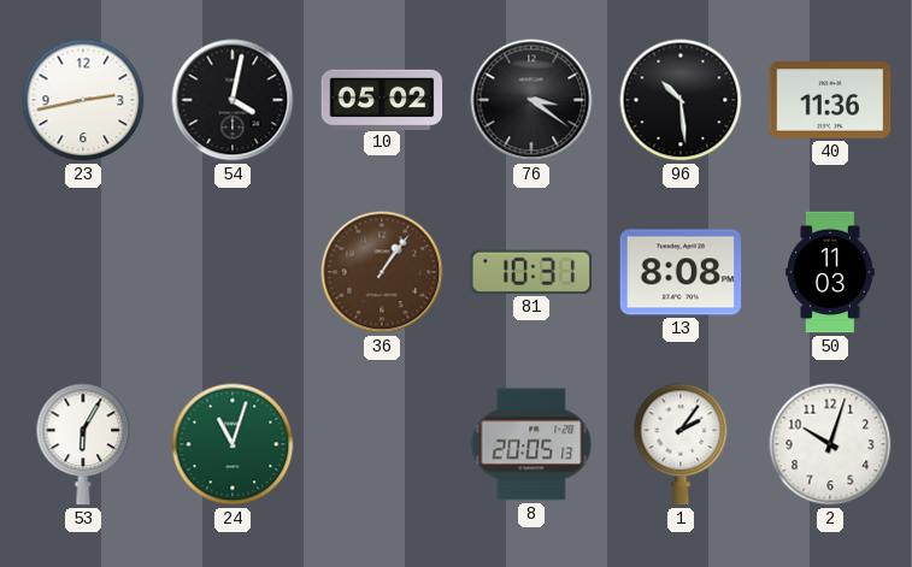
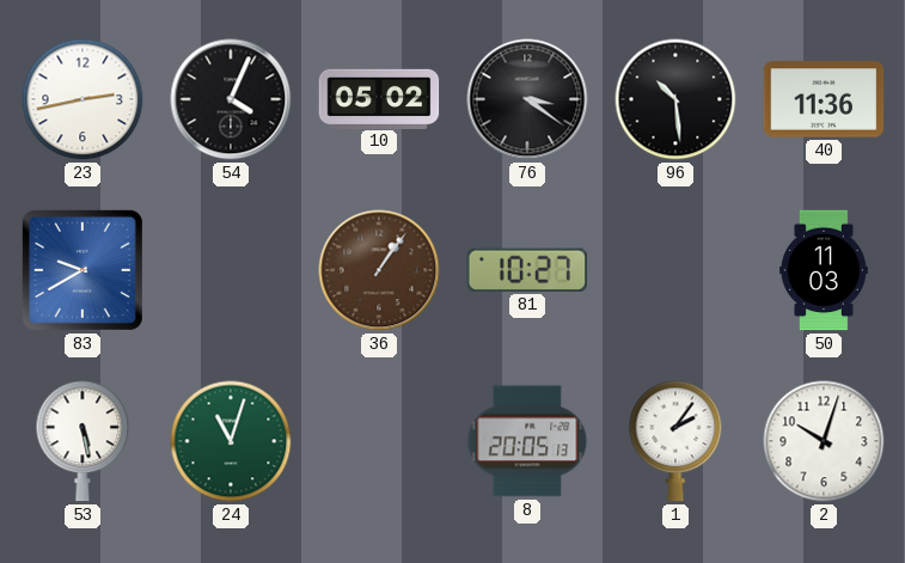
54: 4:02 -> 4:04
83: none -> 9:40
81: 10:31 -> 10:27
13: 8:08 -> none
53: 6:05 -> 5:28
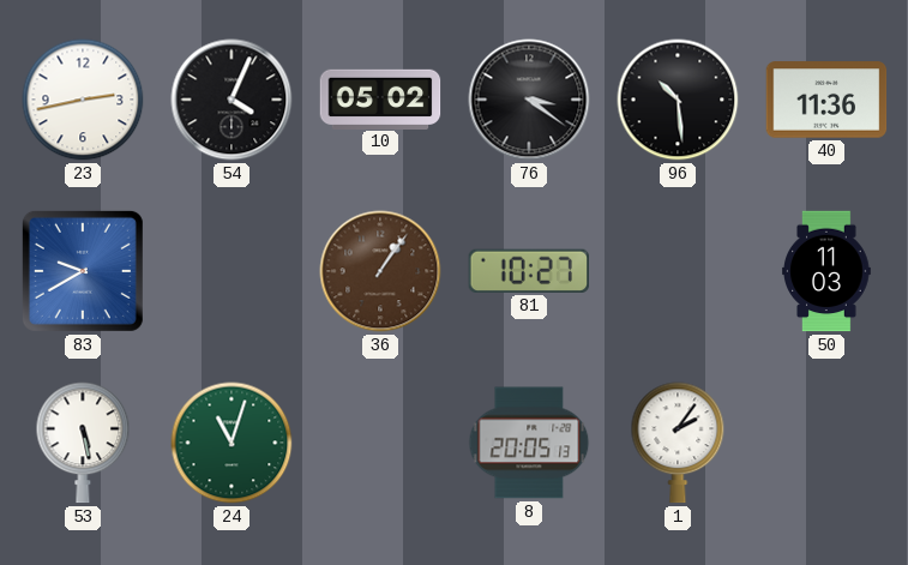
2: 10:03 -> none
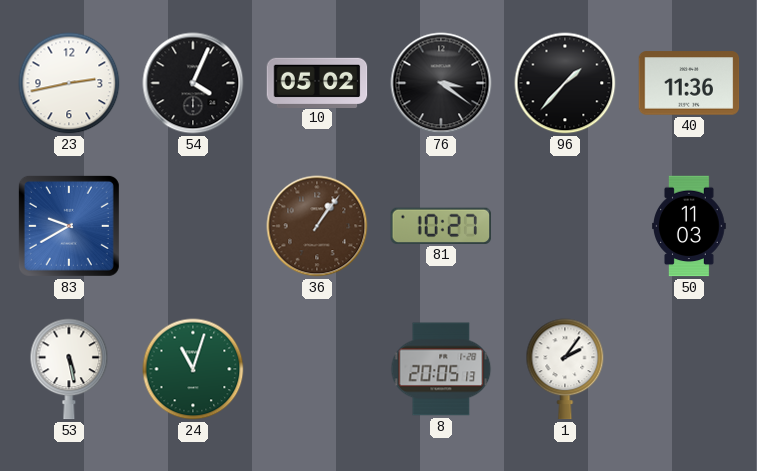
96: 10:29 -> 1:37
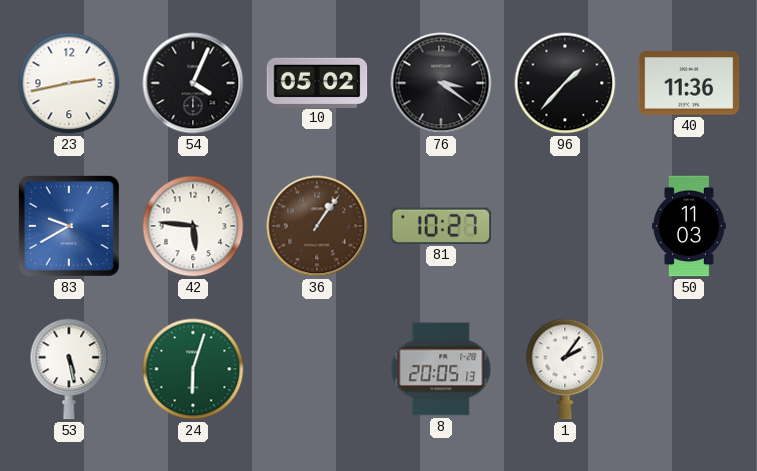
42: none -> 5:46
24: 11:03 -> 6:03
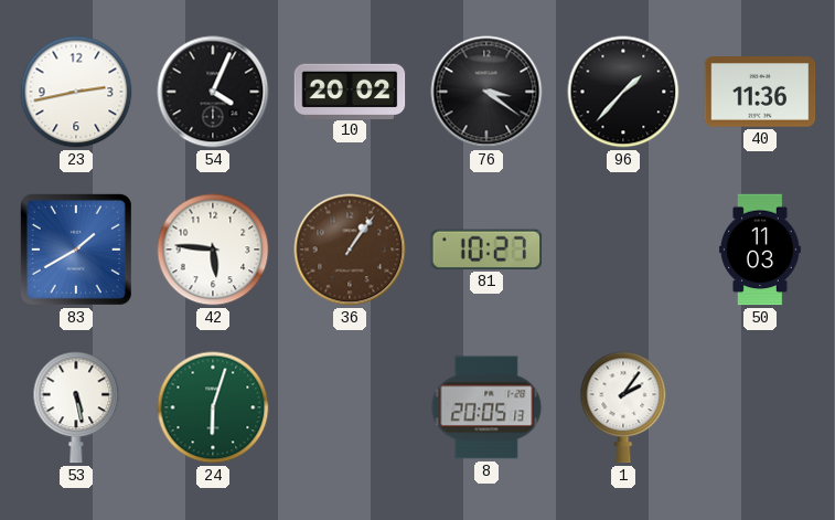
10: 05:02 -> 20:02
83: 9:40 -> 1:40
